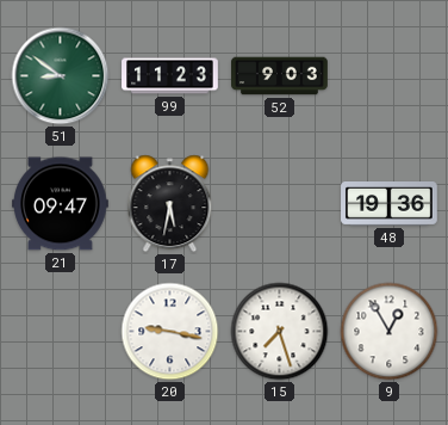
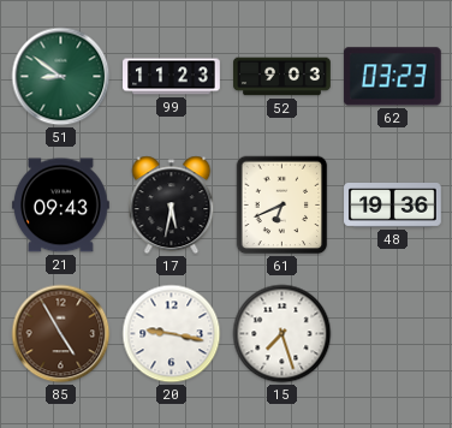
62: none -> 03:23
21: 09:47 -> 09:43
61: none -> 6:41
85: none -> 4:55
9: 12:55 -> none
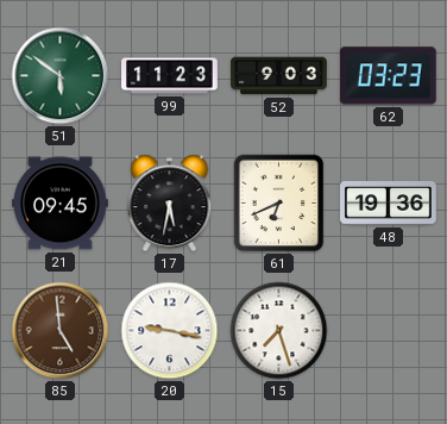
51: 8:51 -> 5:51
21: 09:43 -> 09:45
85: 4:55 -> 4:59
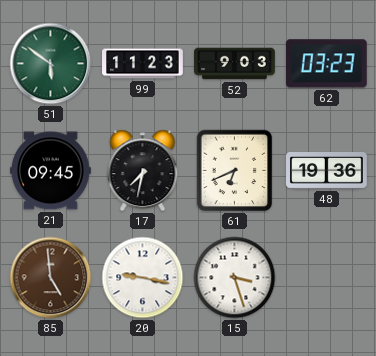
17: 5:32 -> 7:32
15: 7:27 -> 3:27
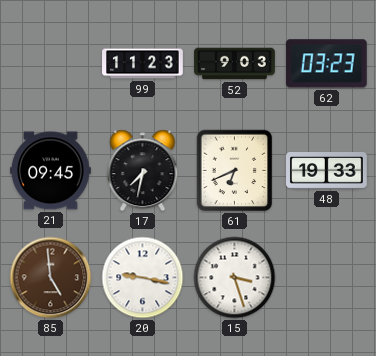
51: 5:51 -> none
48: 19:36 -> 19:33
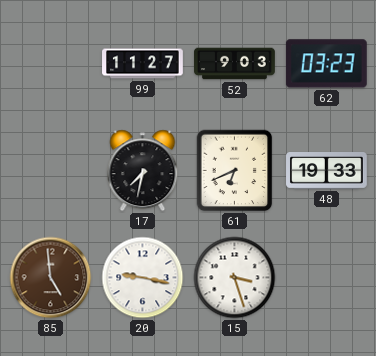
99: 11:23 -> 11:27
21: 09:45 -> none
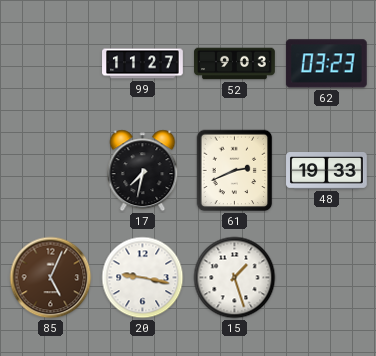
61: 6:41 -> 2:41
85: 4:59 -> 5:04
15: 3:27 -> 1:27
